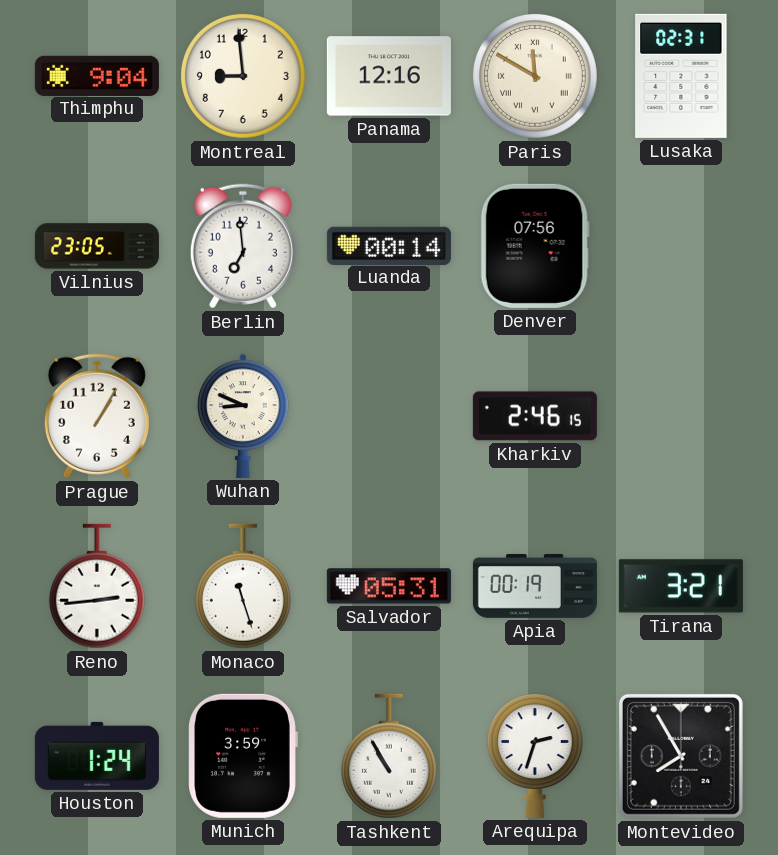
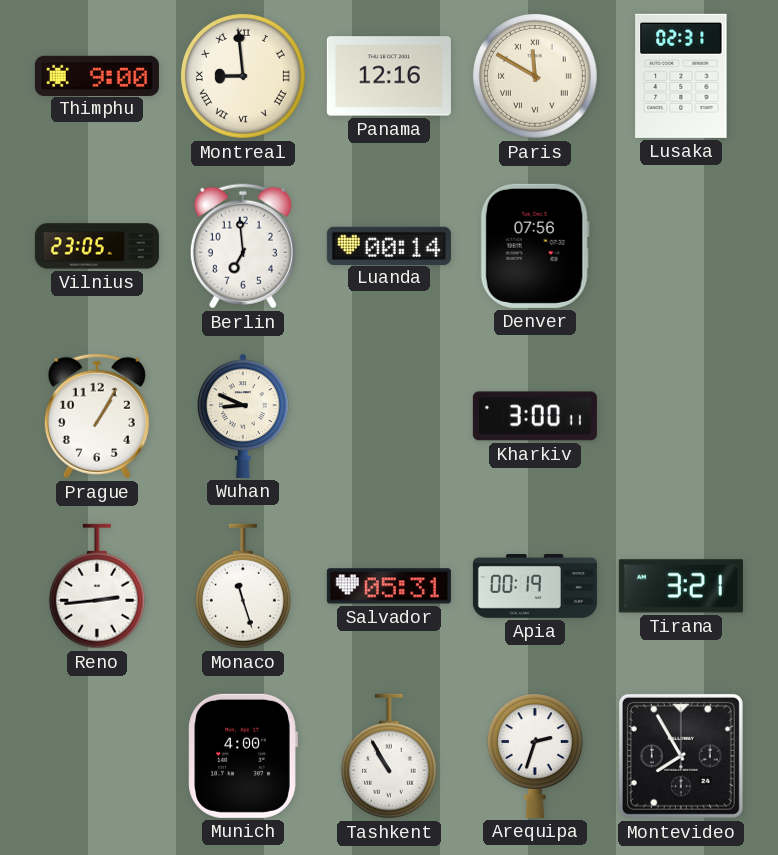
Thimphu: 9:04 -> 9:00
Montreal numerals: Arabic -> Roman
Kharkiv: 2:46 -> 3:00
Houston: 1:24 -> none
Munich: 3:59 -> 4:00
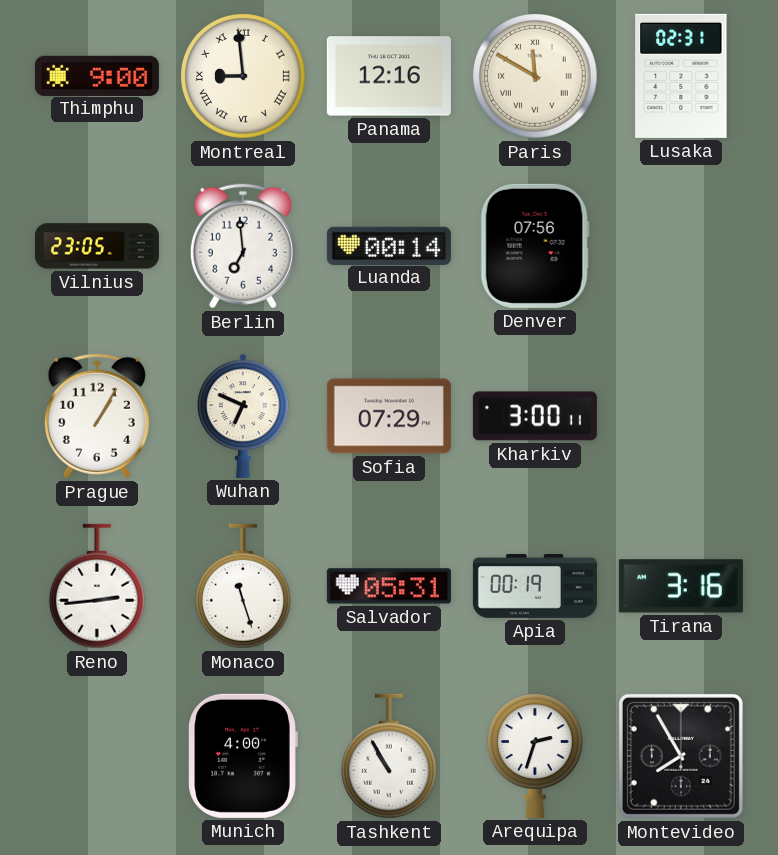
Wuhan: 8:49 -> 6:49
Sofia: none -> 07:29
Tirana: 3:21 -> 3:16
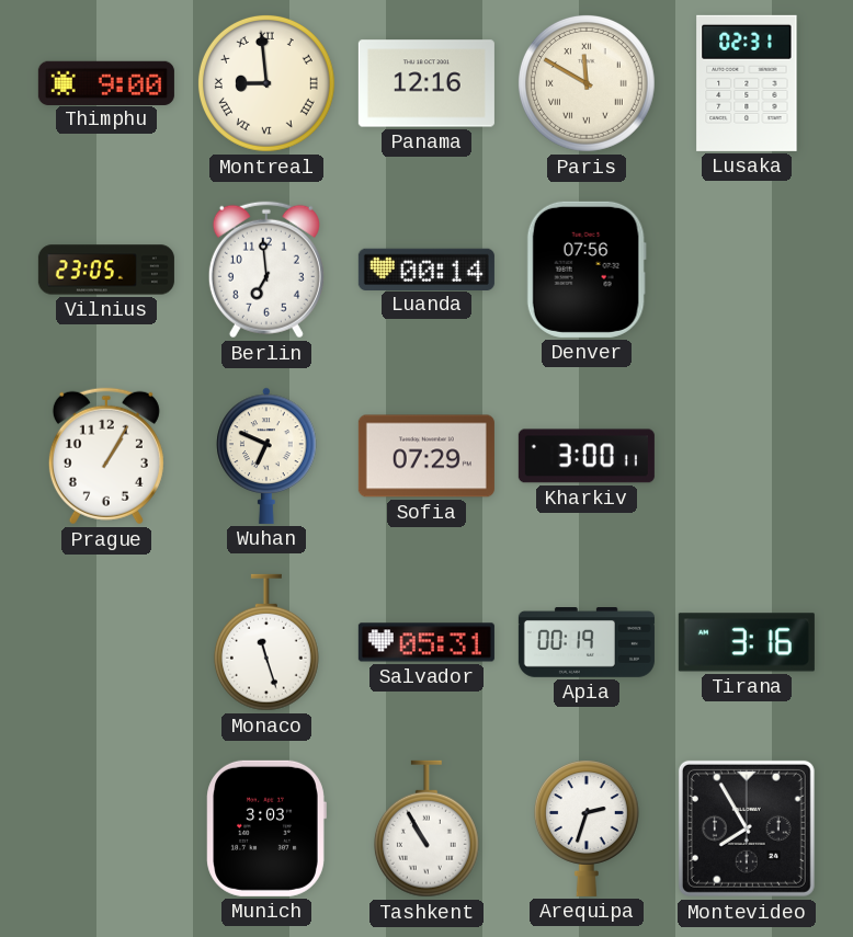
Reno: 2:44 -> none
Munich: 4:00 -> 3:03
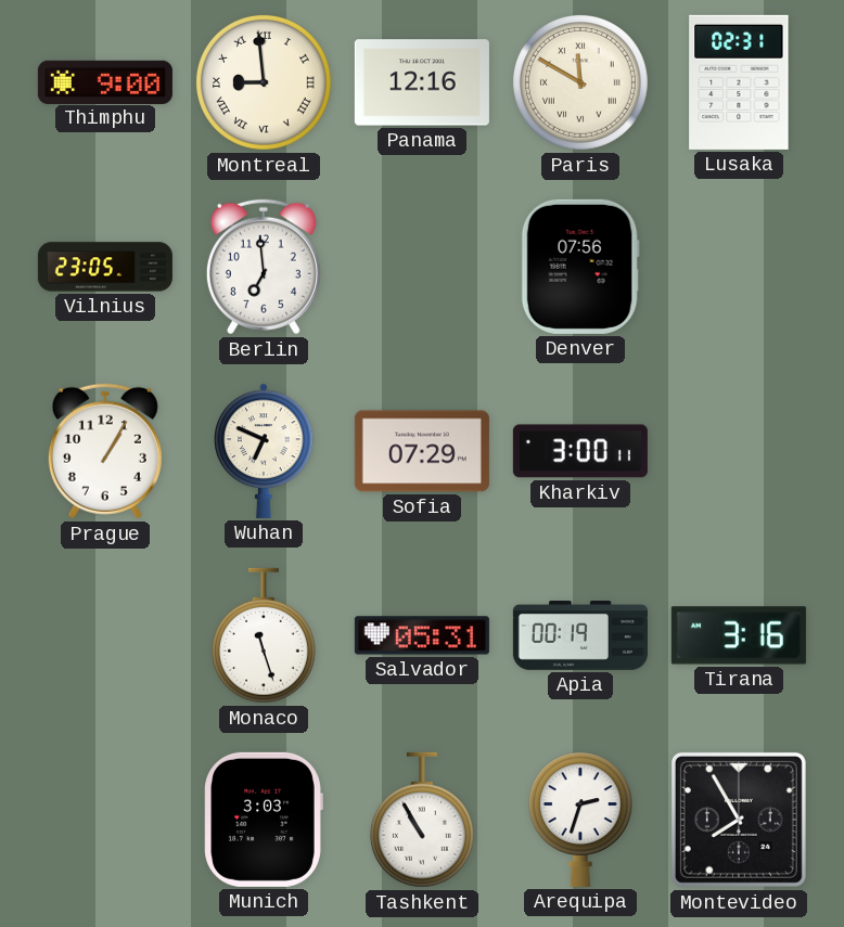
Luanda: 00:14 -> none
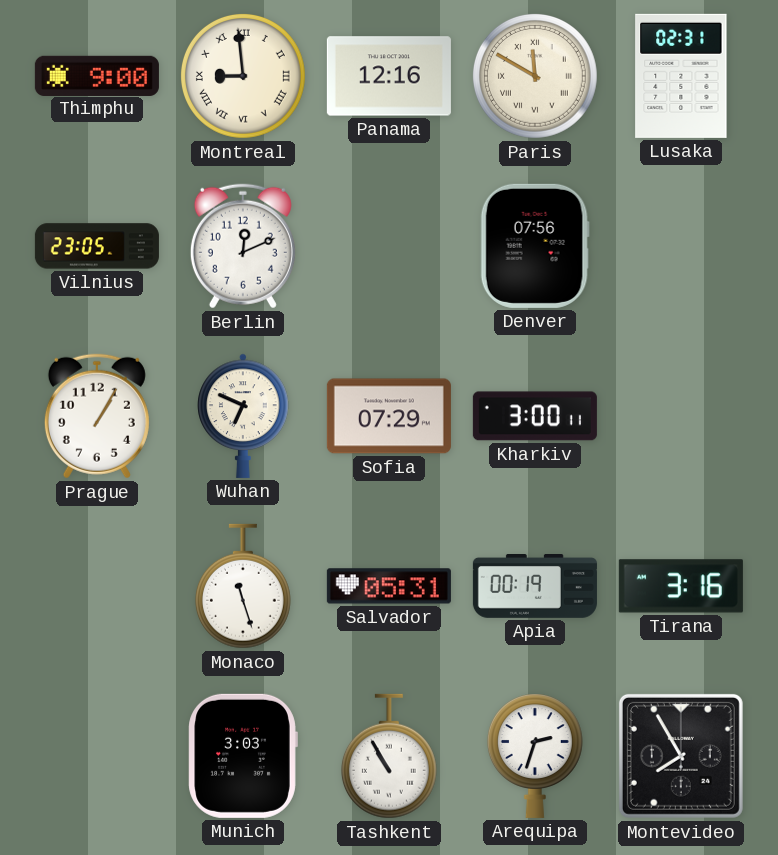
Berlin: 6:59 -> 12:11
